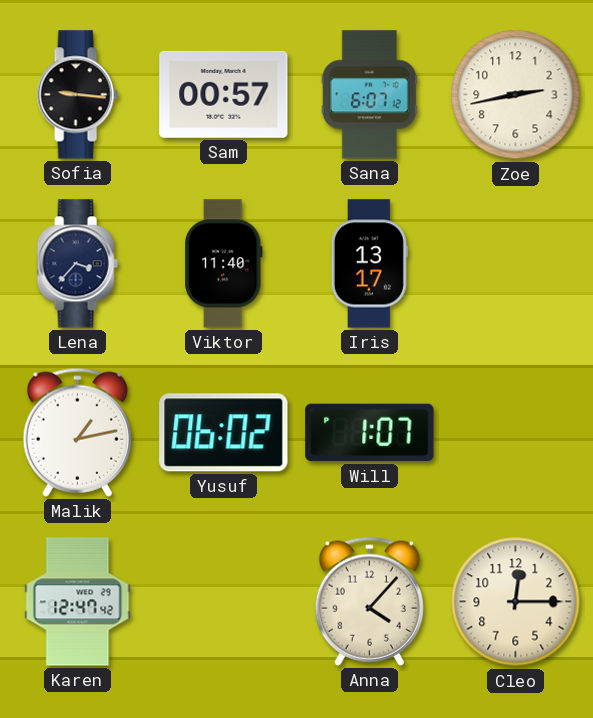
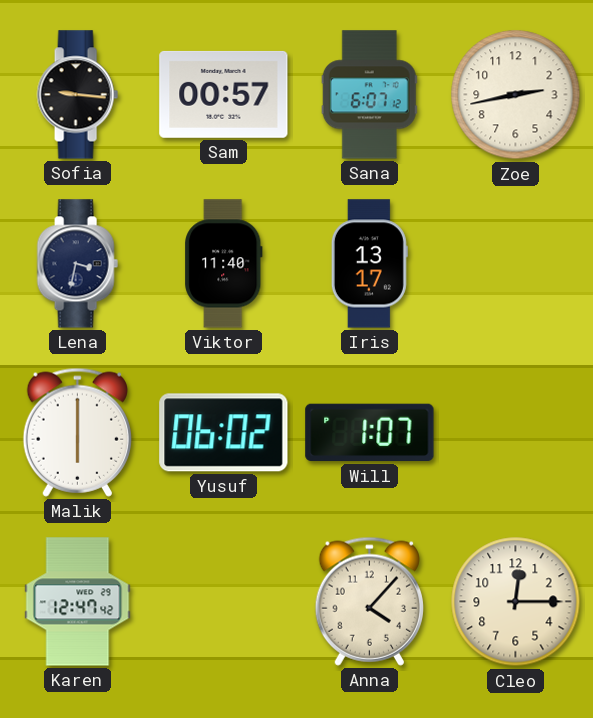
Lena: 3:37 -> 3:32
Malik: 1:13 -> 6:00
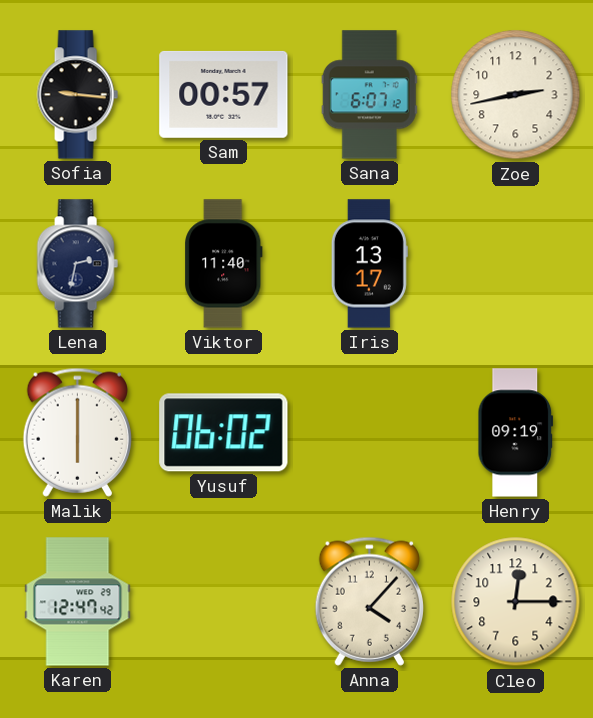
Lena: 3:32 -> 2:32
Will: 1:07 -> none
Henry: none -> 09:19
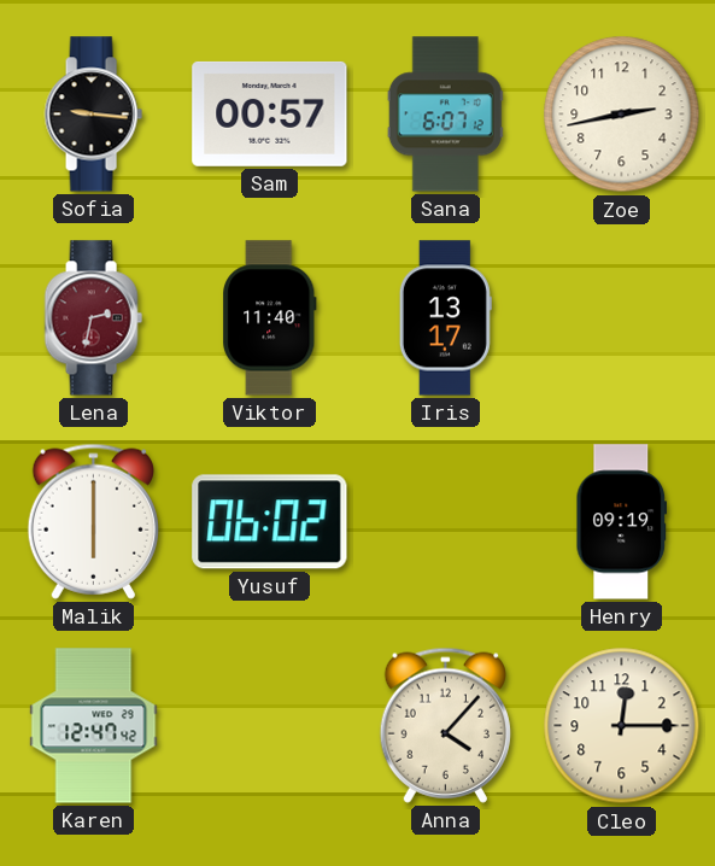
Lena dial: navy -> burgundy
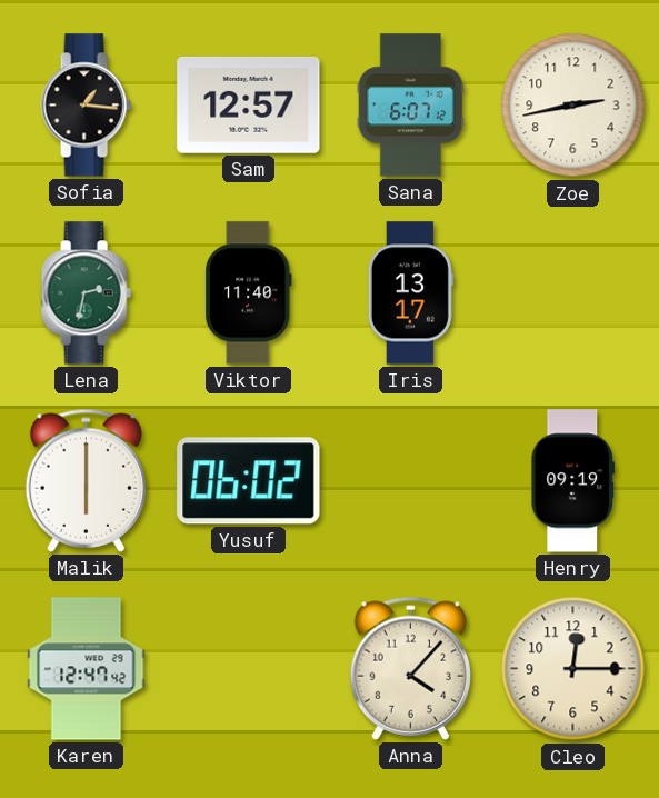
Sofia: 9:16 -> 1:16
Sam: 00:57 -> 12:57
Lena dial: burgundy -> green
